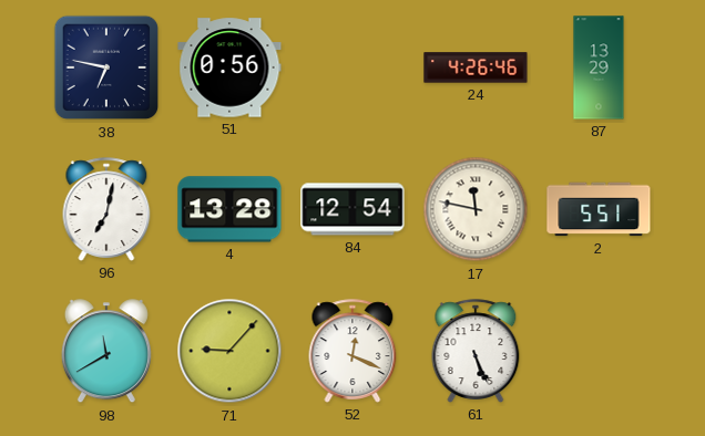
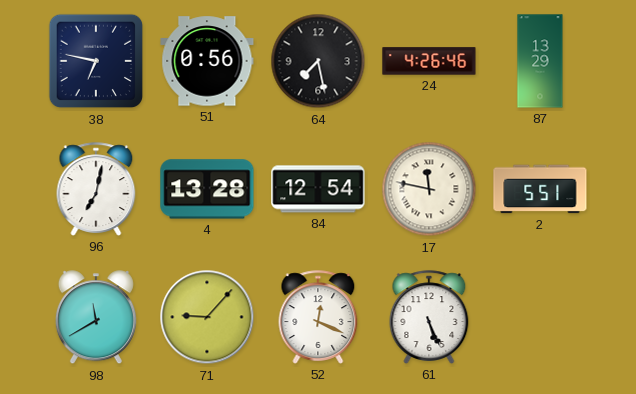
64: none -> 7:28
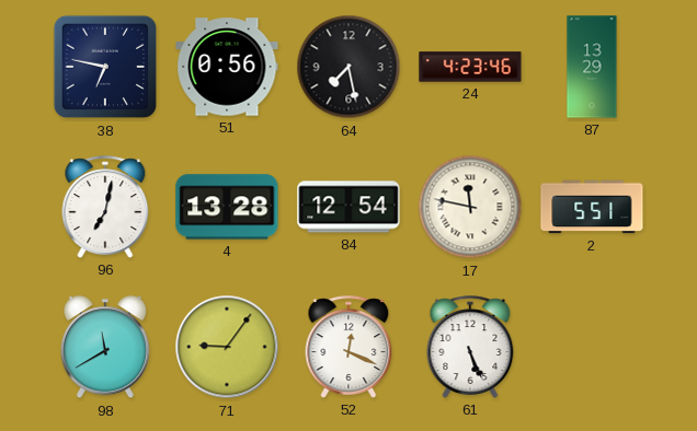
24: 4:26 -> 4:23
71: 9:07 -> 9:06
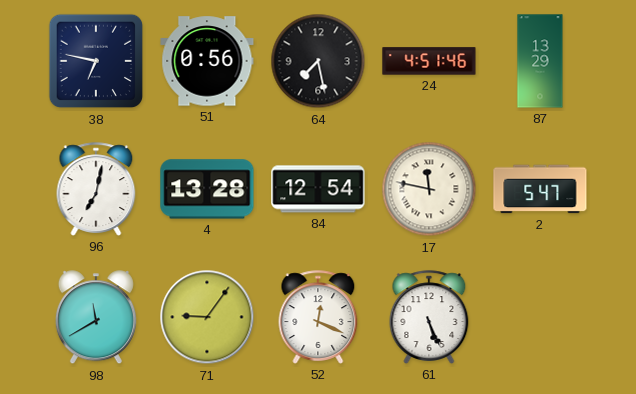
24: 4:23 -> 4:51
2: 5:51 -> 5:47
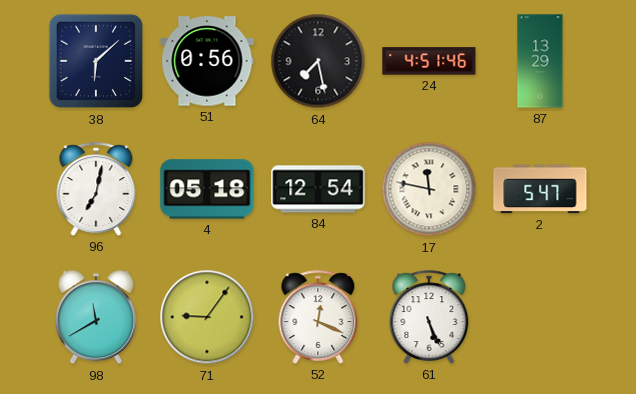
38: 6:47 -> 6:08
4: 13:28 -> 05:18
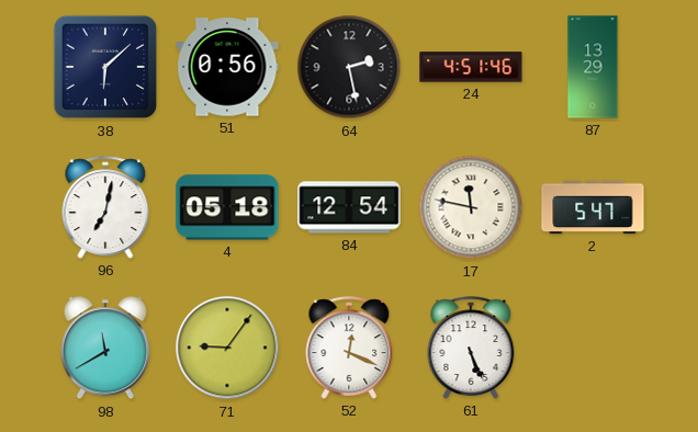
64: 7:28 -> 2:28
